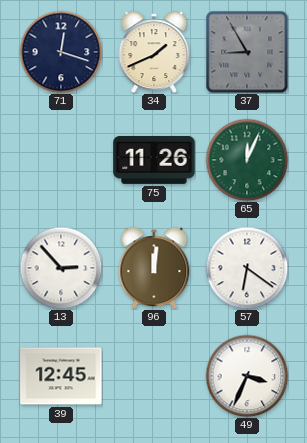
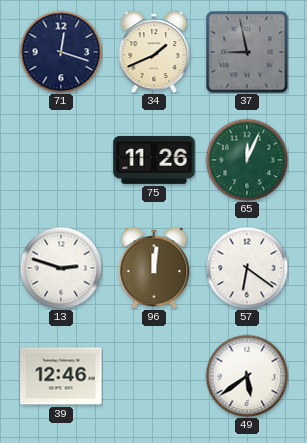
37: 8:55 -> 8:58
13: 2:53 -> 2:48
39: 12:45 -> 12:46
49: 3:34 -> 5:39
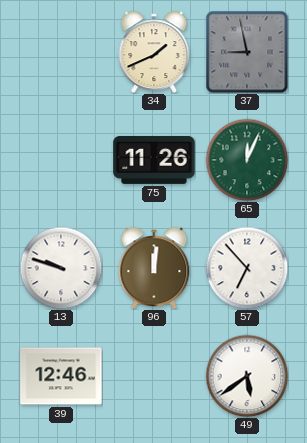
71: 12:18 -> none
13: 2:48 -> 9:48
57: 6:21 -> 6:53
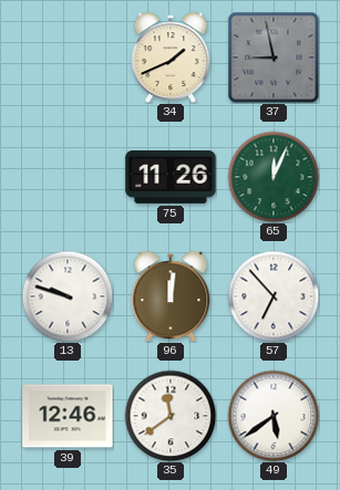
35: none -> 11:39
